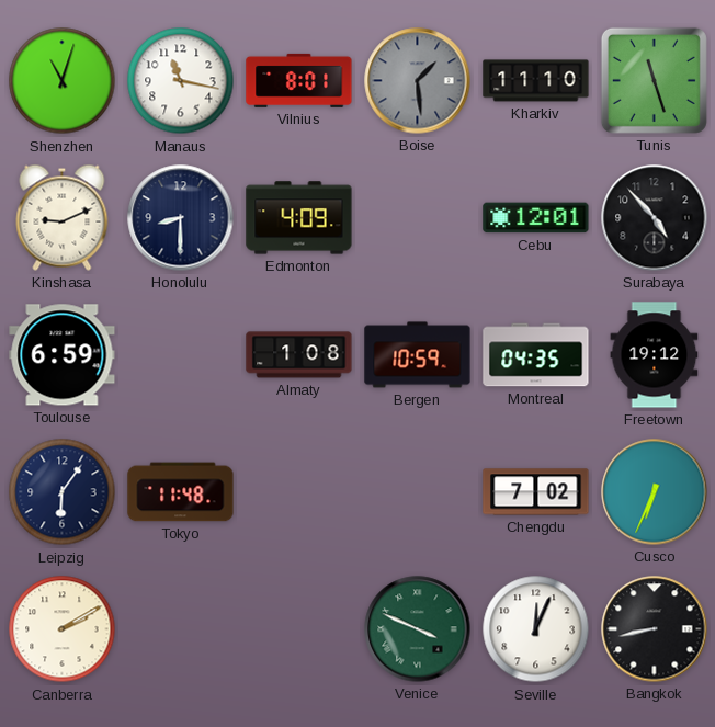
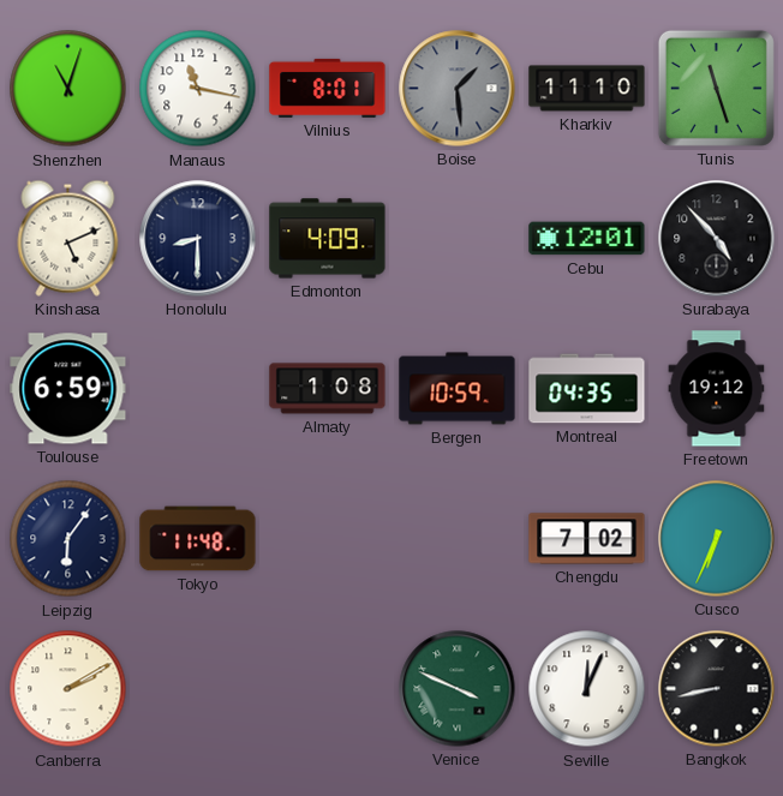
Kinshasa: 9:11 -> 5:11
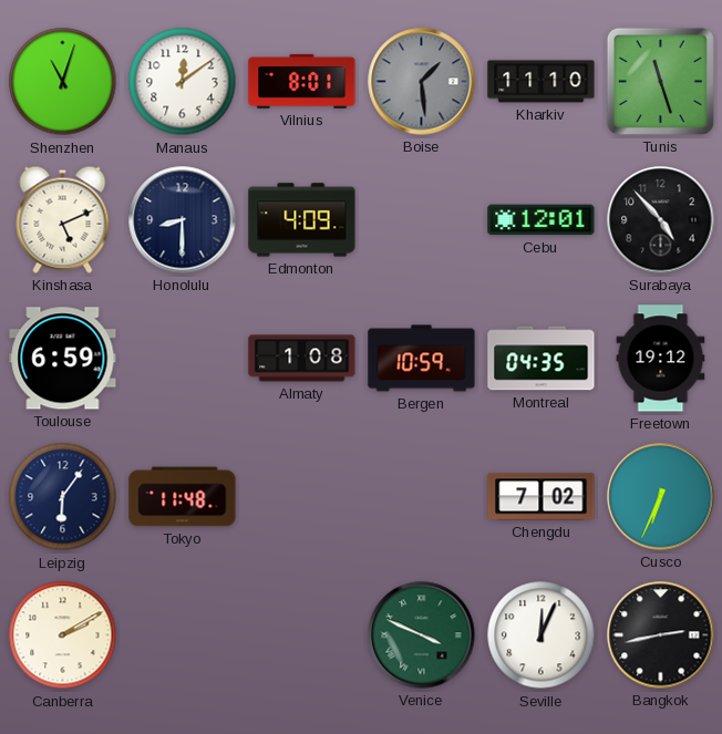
Manaus: 11:17 -> 12:09
Bangkok: 8:43 -> 2:43
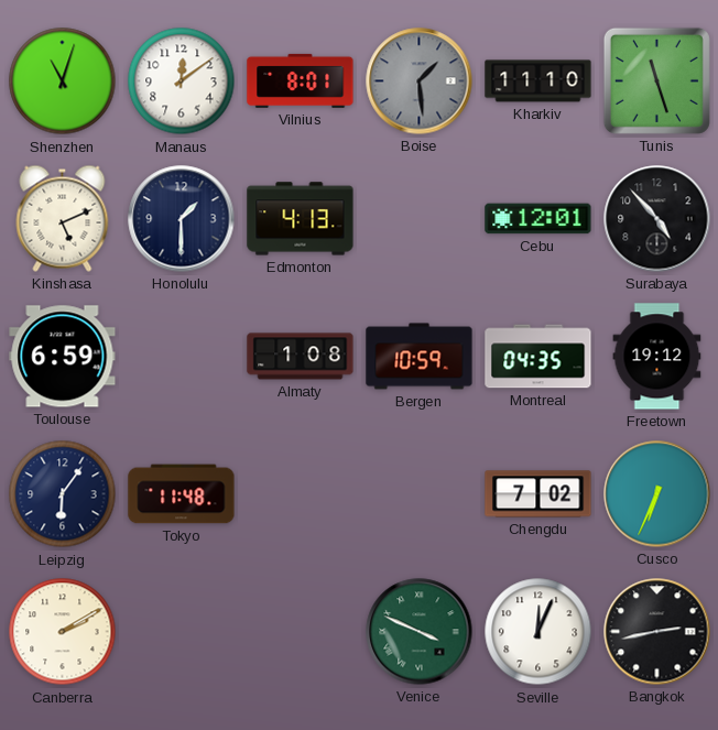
Honolulu: 8:30 -> 1:30
Edmonton: 4:09 -> 4:13
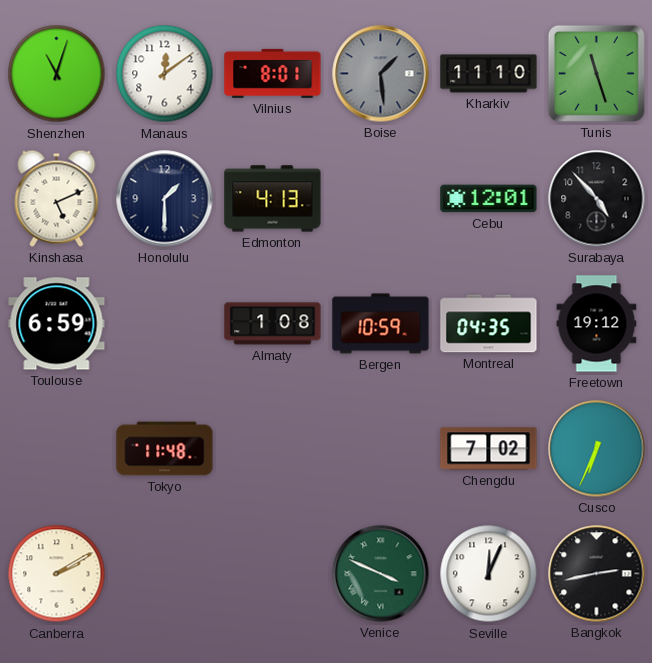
Leipzig: 6:06 -> none
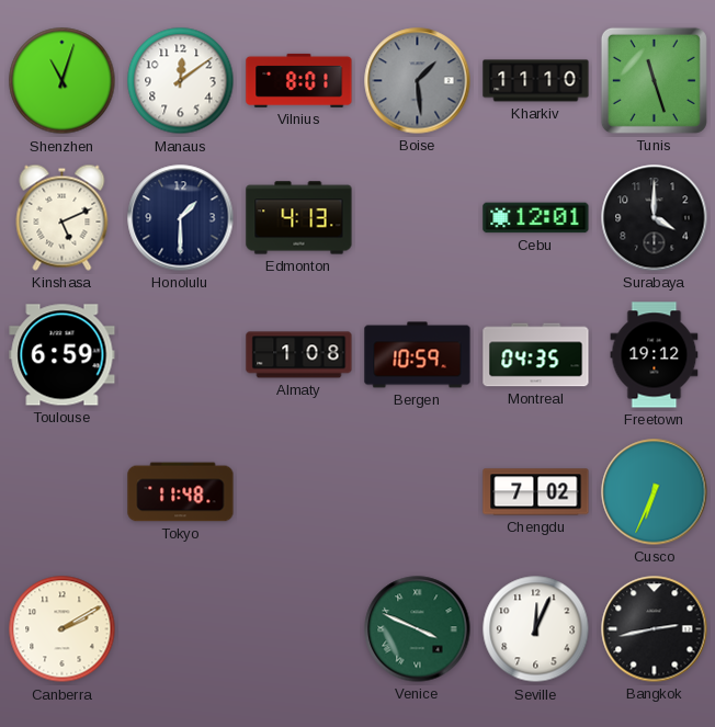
Surabaya: 4:53 -> 4:00
